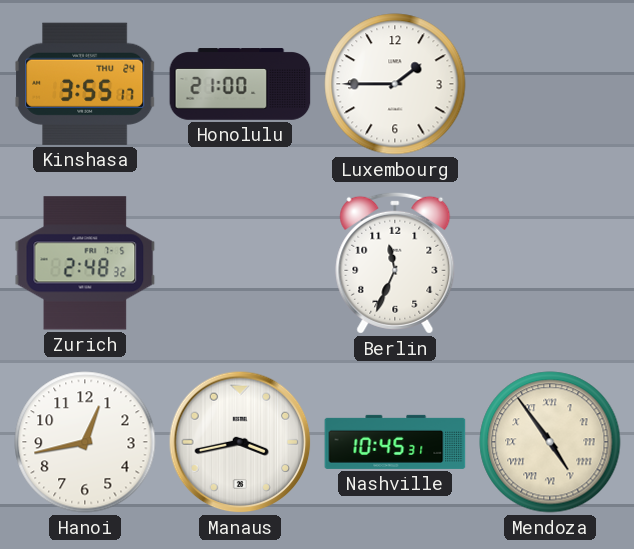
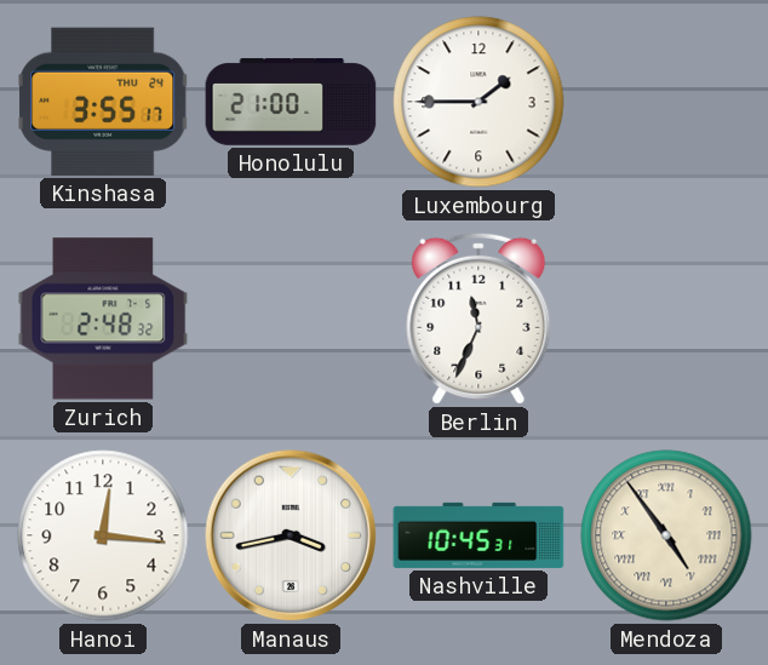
Hanoi: 12:43 -> 12:16
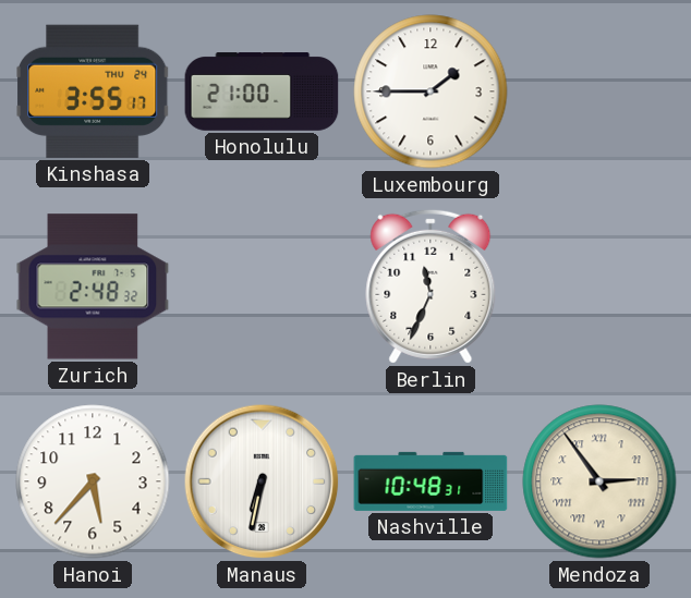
Hanoi: 12:16 -> 5:37
Manaus: 3:43 -> 6:32
Nashville: 10:45 -> 10:48
Mendoza: 4:54 -> 2:54
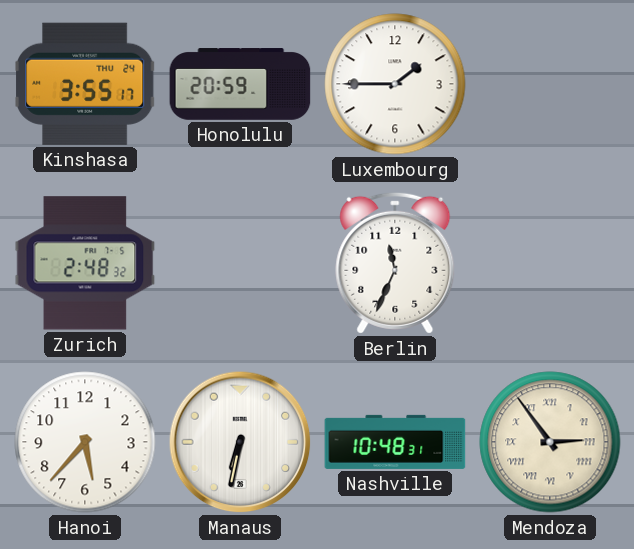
Honolulu: 21:00 -> 20:59
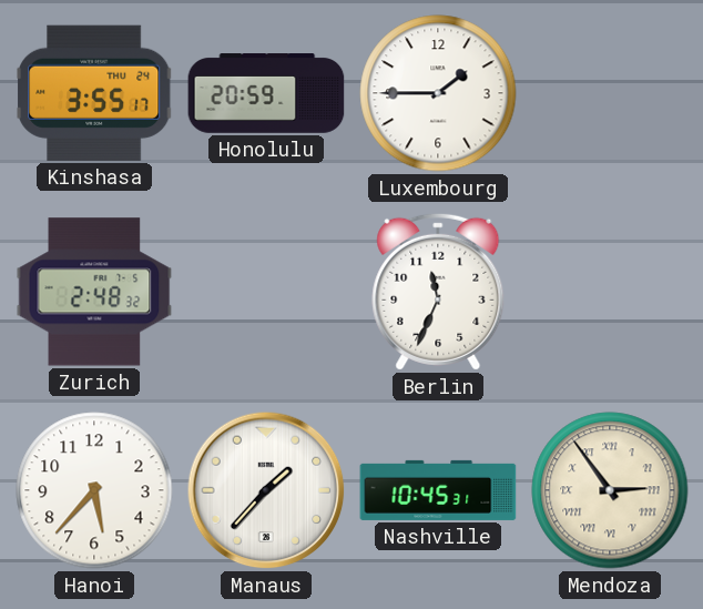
Manaus: 6:32 -> 1:37
Nashville: 10:48 -> 10:45
